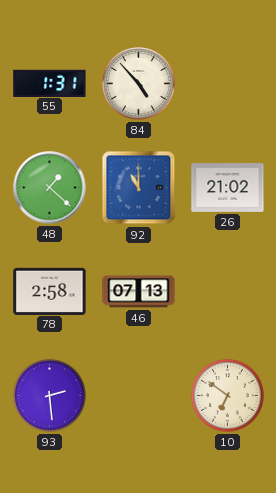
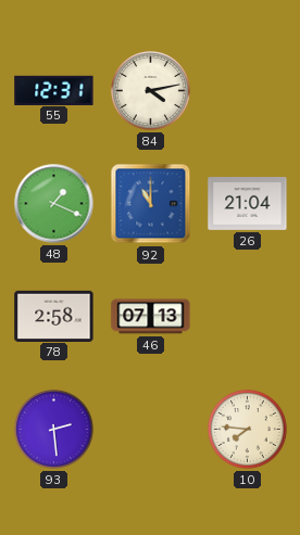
55: 1:31 -> 12:31
84: 4:53 -> 4:13
48: 1:22 -> 1:19
26: 21:02 -> 21:04
10: 6:51 -> 7:46
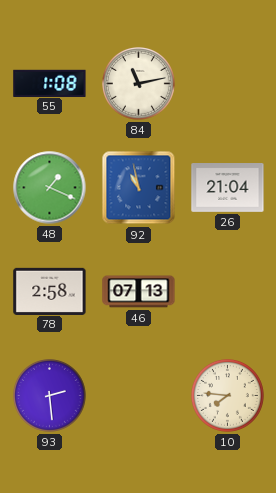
55: 12:31 -> 1:08
84: 4:13 -> 11:13
92: 11:00 -> 10:58
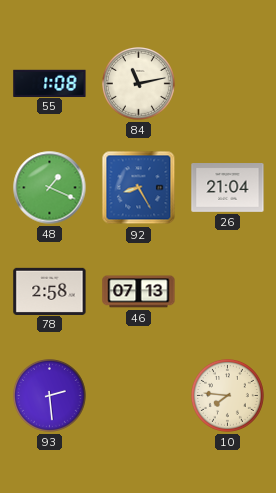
92: 10:58 -> 8:25
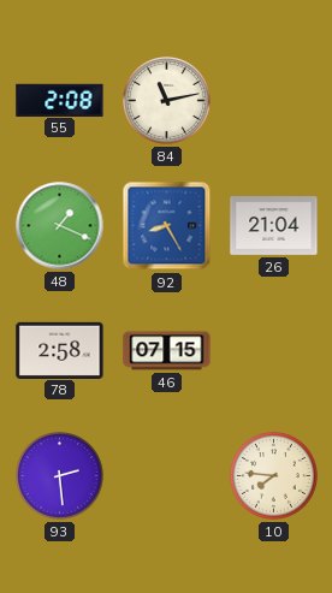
55: 1:08 -> 2:08
46: 07:13 -> 07:15
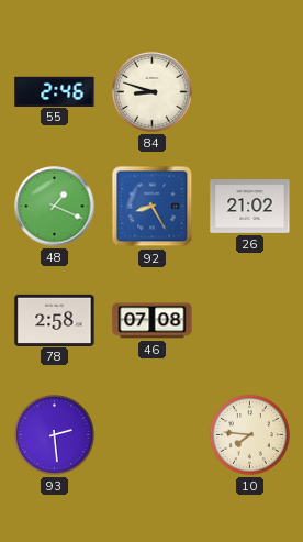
55: 2:08 -> 2:46
84: 11:13 -> 8:48
26: 21:04 -> 21:02
46: 07:15 -> 07:08
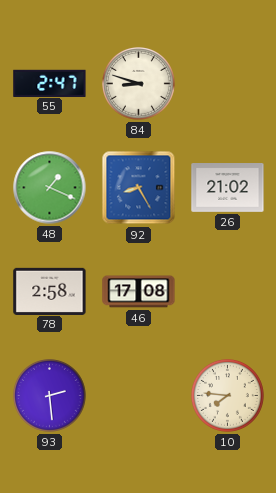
55: 2:46 -> 2:47
46: 07:08 -> 17:08
